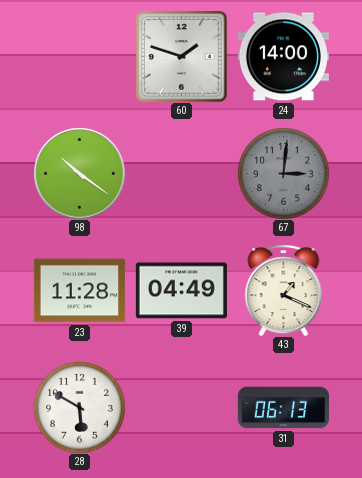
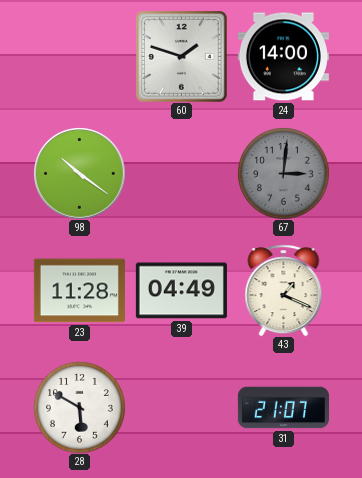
31: 06:13 -> 21:07
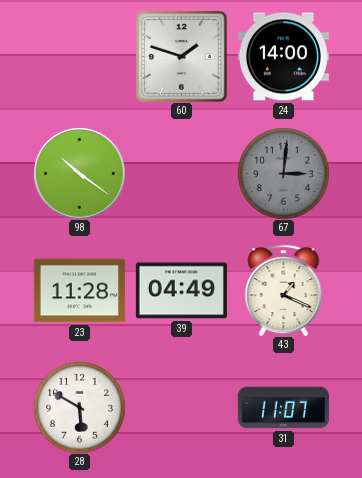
31: 21:07 -> 11:07
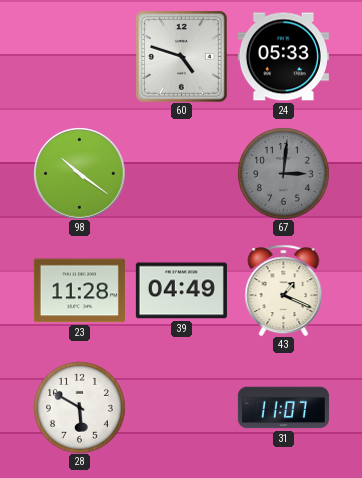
60: 1:48 -> 4:48
24: 14:00 -> 05:33
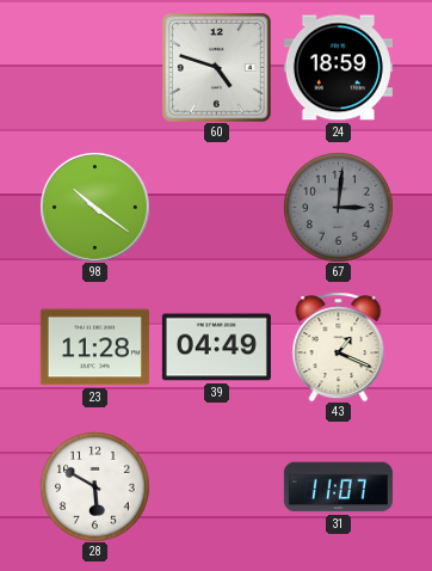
24: 05:33 -> 18:59
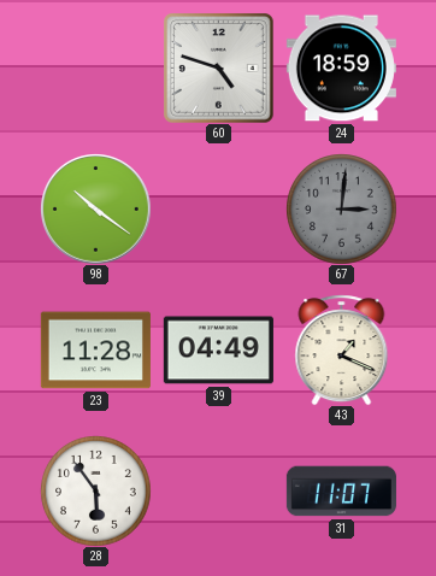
28: 5:50 -> 5:54
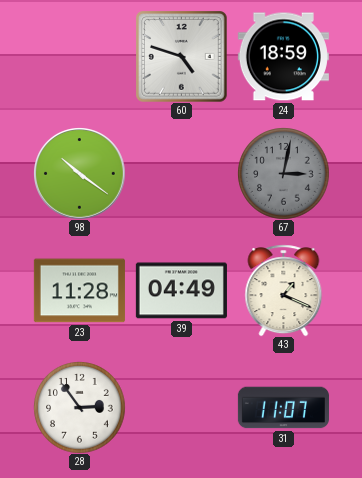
67: 3:01 -> 3:02
28: 5:54 -> 2:54
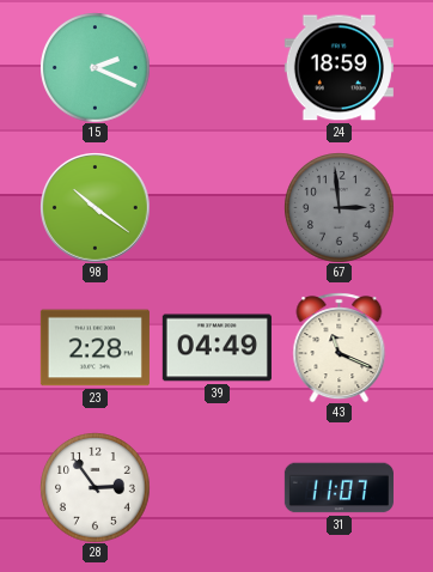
15: none -> 2:19
60: 4:48 -> none
67: 3:02 -> 2:59
23: 11:28 -> 2:28
43: 1:19 -> 11:19
